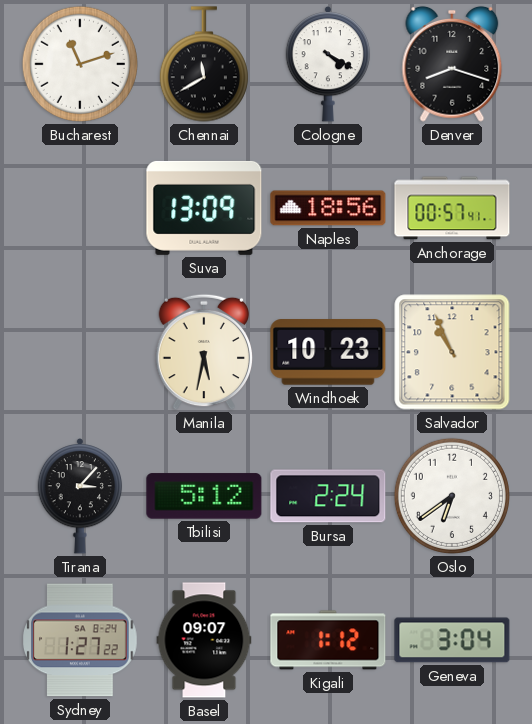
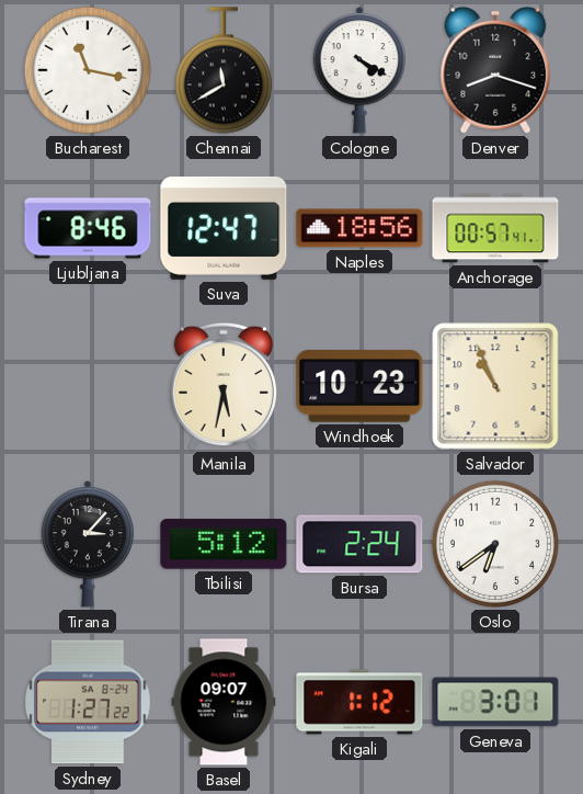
Bucharest: 11:12 -> 11:17
Ljubljana: none -> 8:46
Suva: 13:09 -> 12:47
Geneva: 3:04 -> 3:01
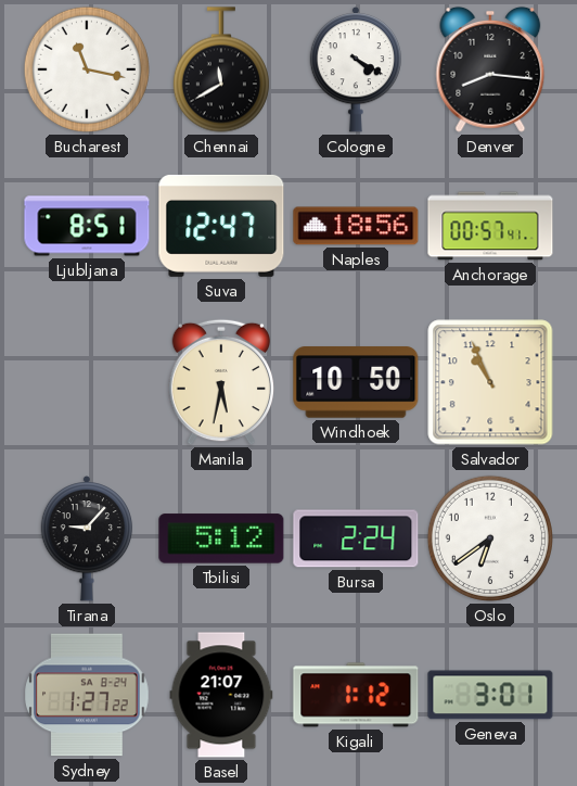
Denver: 8:18 -> 8:16
Ljubljana: 8:46 -> 8:51
Windhoek: 10:23 -> 10:50
Tirana: 3:07 -> 9:07
Basel: 09:07 -> 21:07
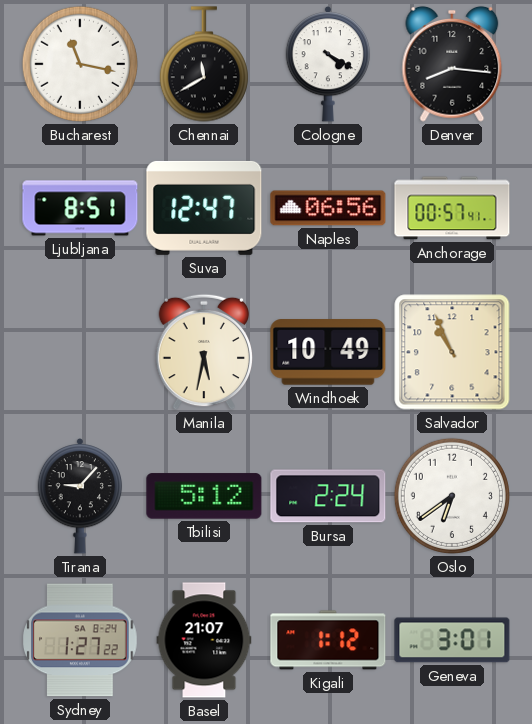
Naples: 18:56 -> 06:56
Windhoek: 10:50 -> 10:49
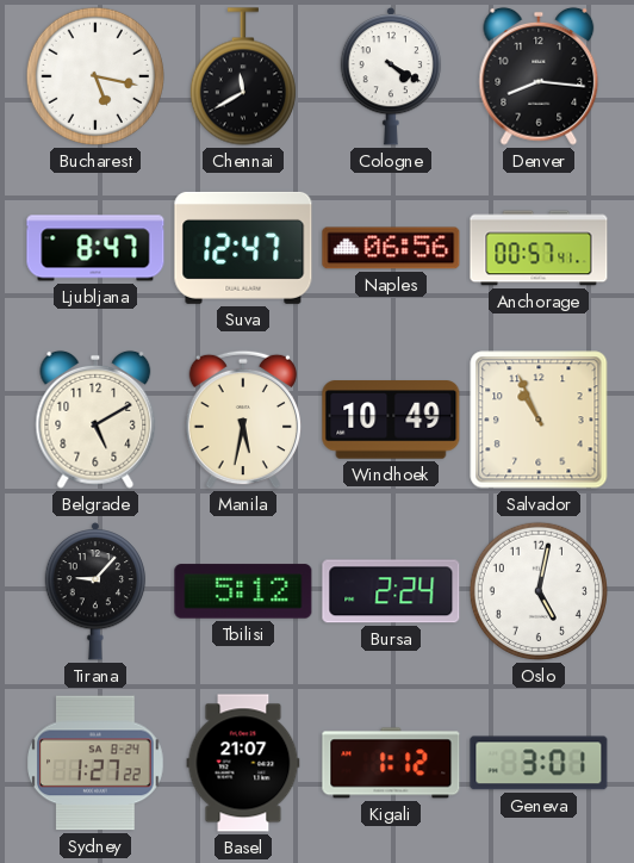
Bucharest: 11:17 -> 5:17
Ljubljana: 8:51 -> 8:47
Belgrade: none -> 5:10
Oslo: 6:39 -> 5:02
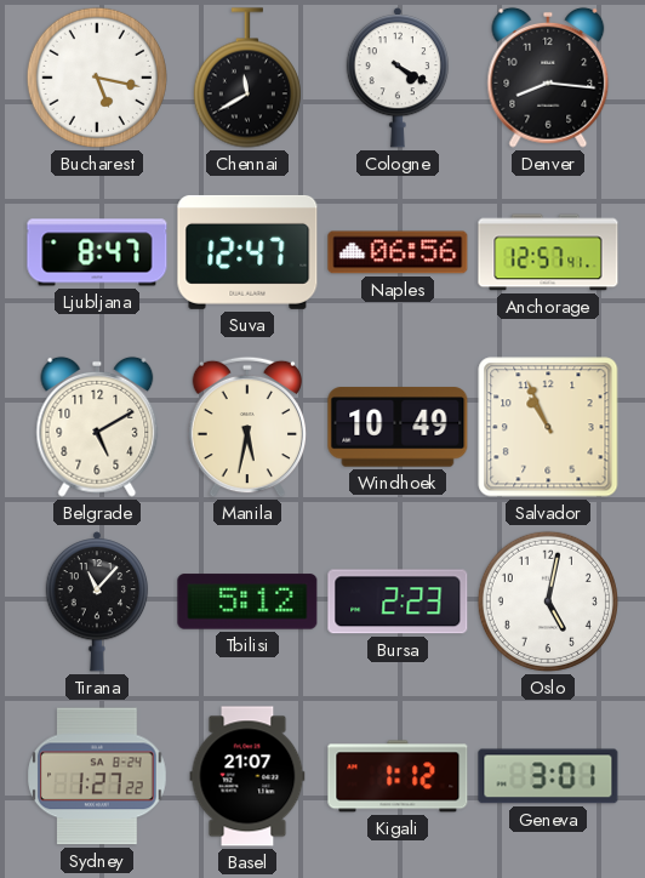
Anchorage: 00:57 -> 12:57
Tirana: 9:07 -> 11:07
Bursa: 2:24 -> 2:23
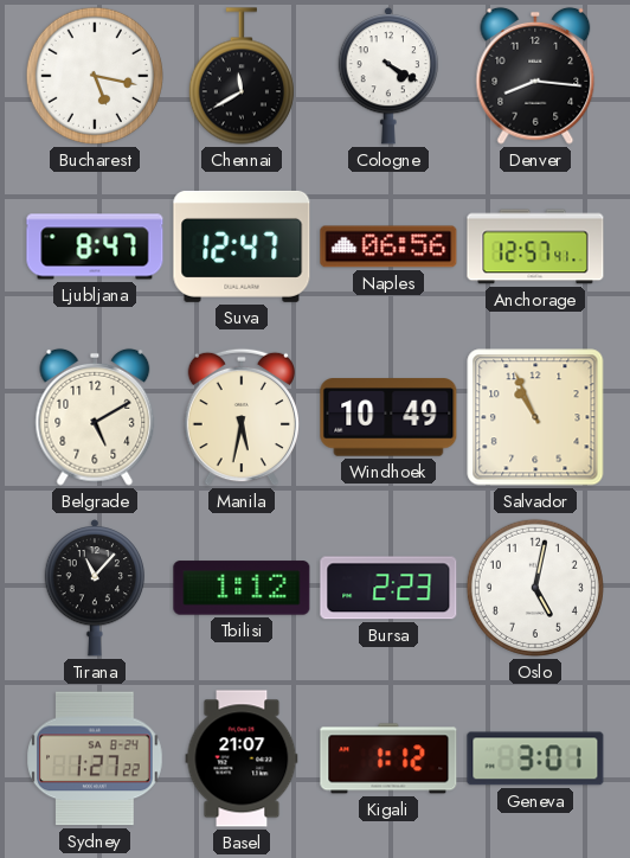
Tbilisi: 5:12 -> 1:12
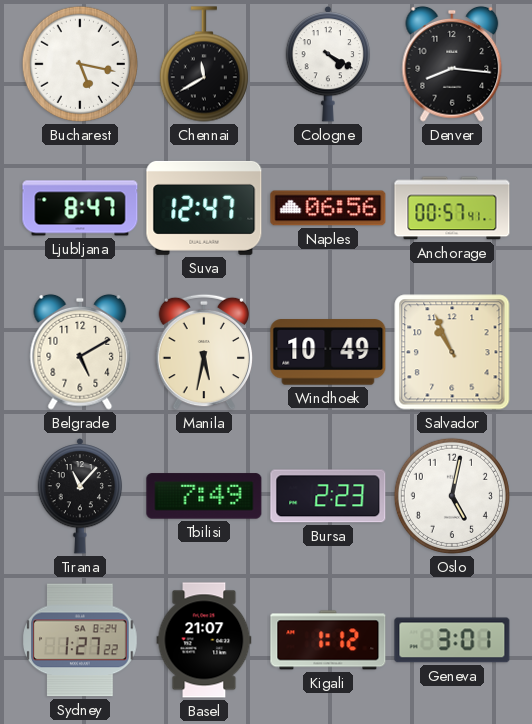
Anchorage: 12:57 -> 00:57
Tbilisi: 1:12 -> 7:49
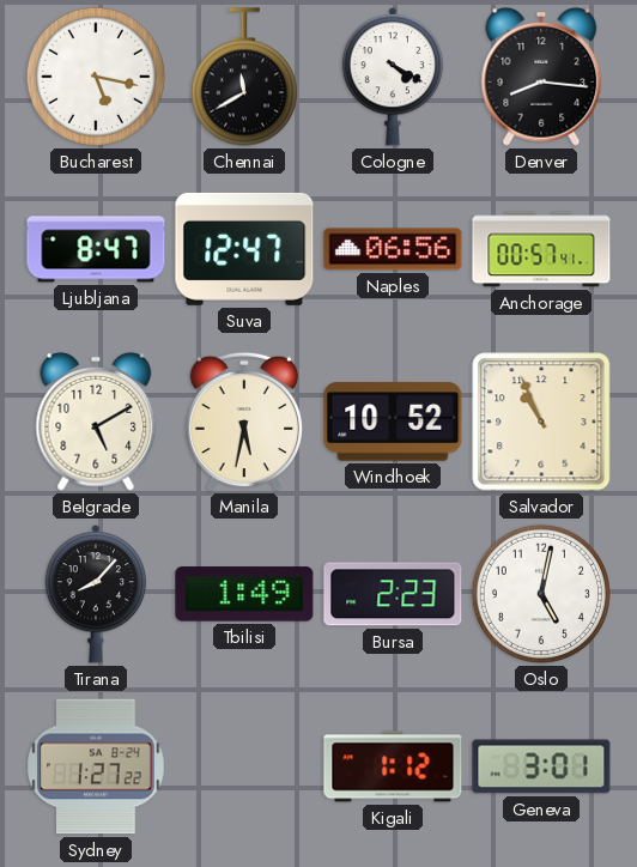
Windhoek: 10:49 -> 10:52
Tirana: 11:07 -> 8:07
Tbilisi: 7:49 -> 1:49
Basel: 21:07 -> none
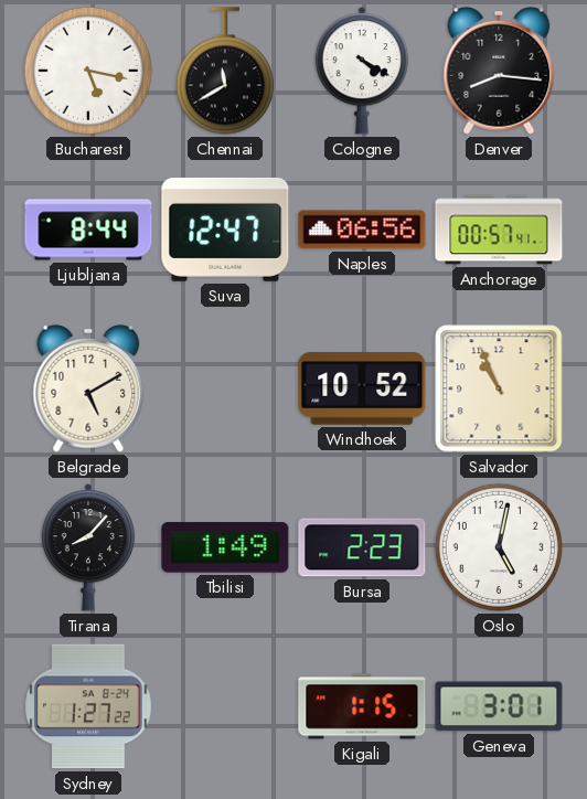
Ljubljana: 8:47 -> 8:44
Manila: 5:32 -> none
Kigali: 1:12 -> 1:15
